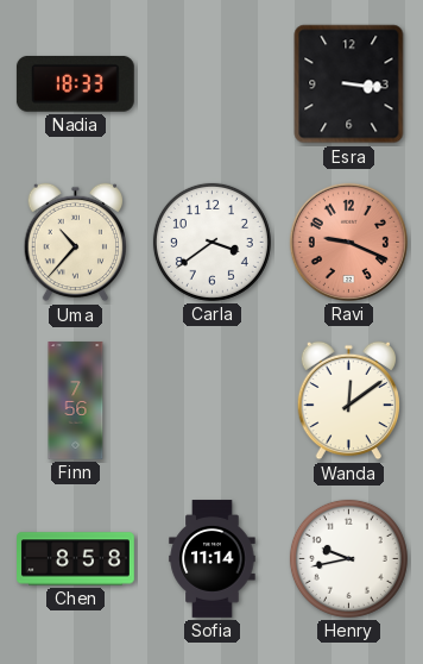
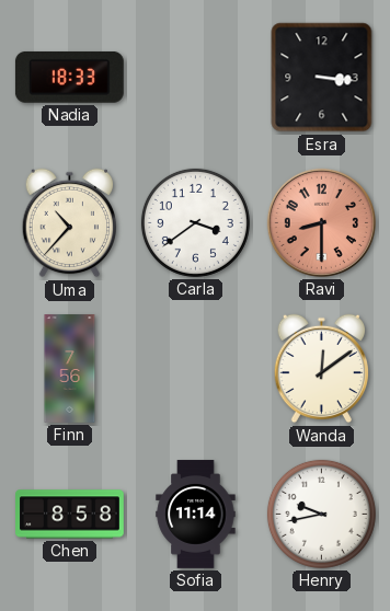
Ravi: 9:19 -> 8:30
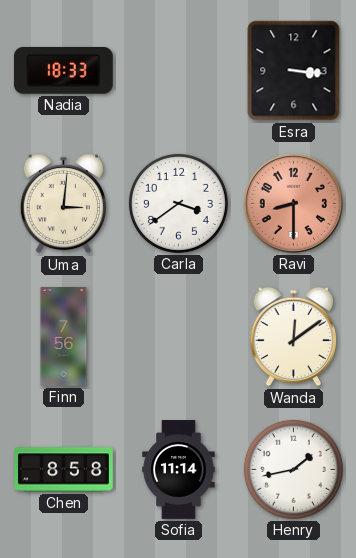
Uma: 10:37 -> 3:01
Henry: 9:43 -> 1:43
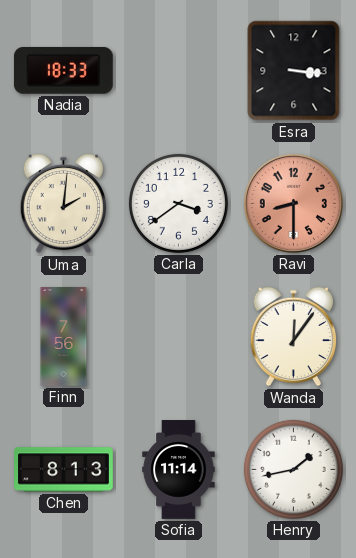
Uma: 3:01 -> 2:01
Wanda: 12:09 -> 12:06
Chen: 8:58 -> 8:13
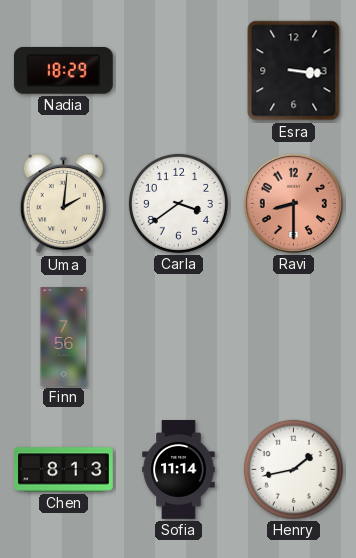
Nadia: 18:33 -> 18:29
Wanda: 12:06 -> none
